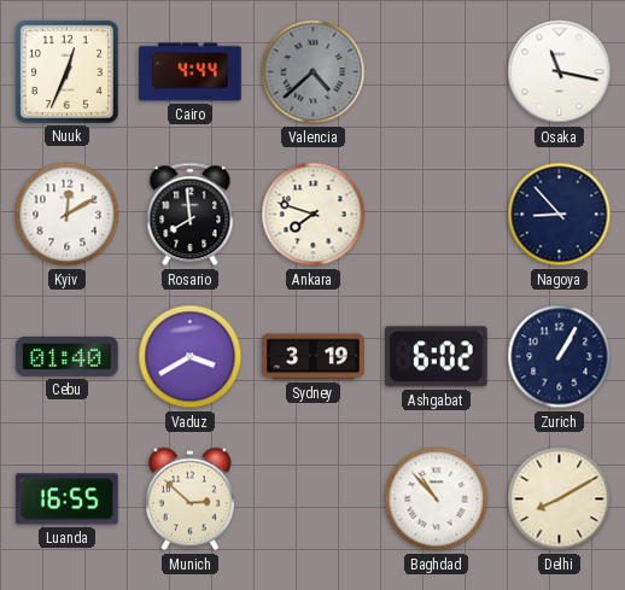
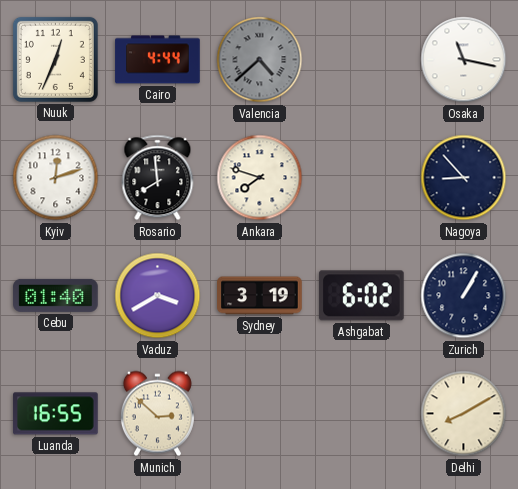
Kyiv: 12:10 -> 12:12
Baghdad: 10:53 -> none
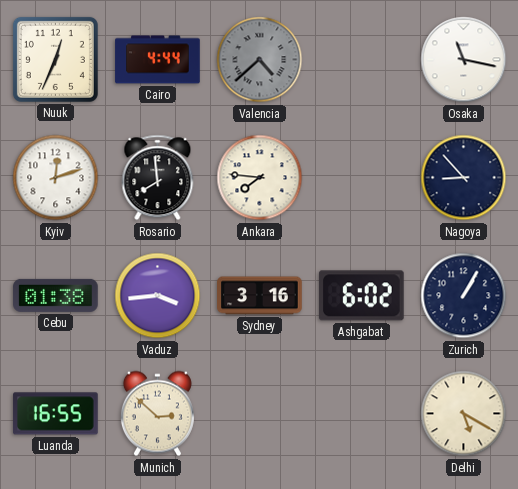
Ankara: 7:48 -> 7:46
Cebu: 01:40 -> 01:38
Vaduz: 3:40 -> 3:44
Sydney: 3:19 -> 3:16
Delhi: 8:10 -> 5:20
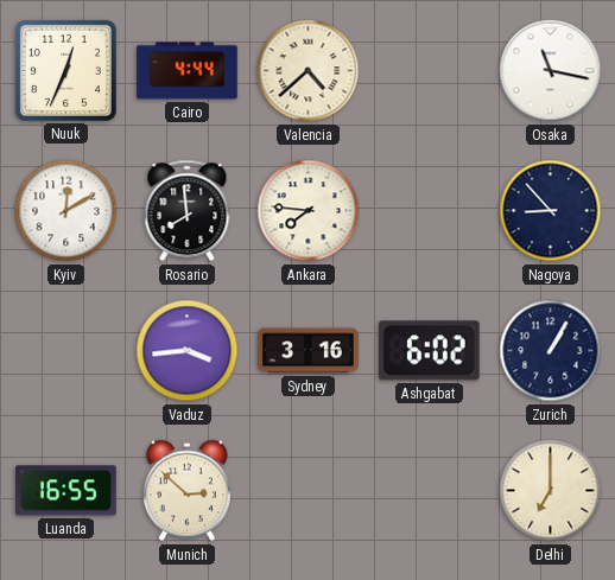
Valencia dial: grey -> cream
Kyiv: 12:12 -> 12:10
Cebu: 01:38 -> none
Delhi: 5:20 -> 7:00
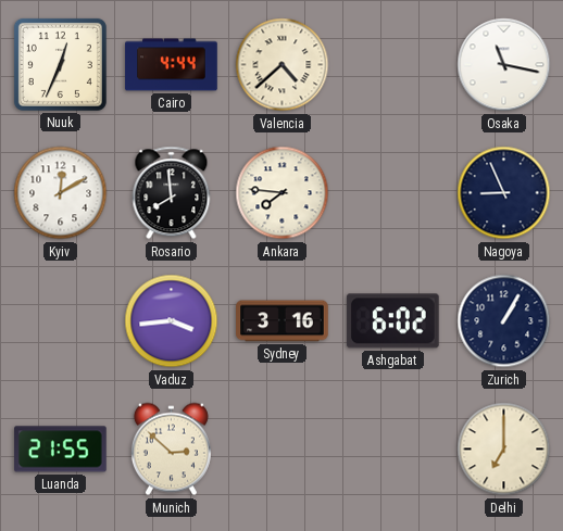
Nagoya: 8:53 -> 8:56
Luanda: 16:55 -> 21:55
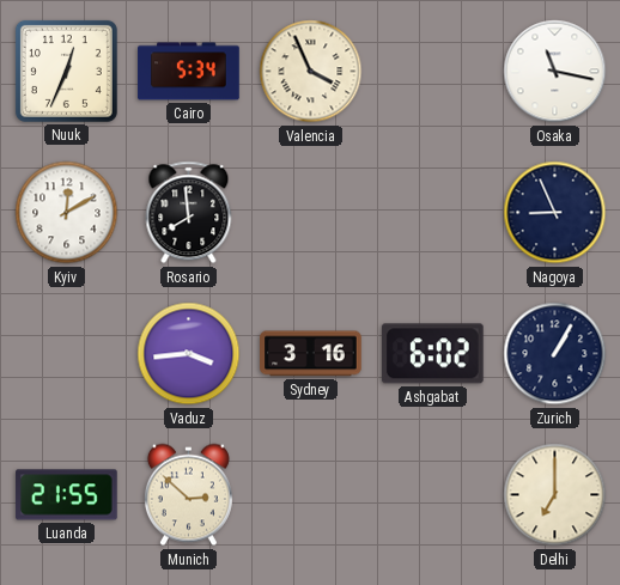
Cairo: 4:44 -> 5:34
Valencia: 4:38 -> 3:56
Ankara: 7:46 -> none
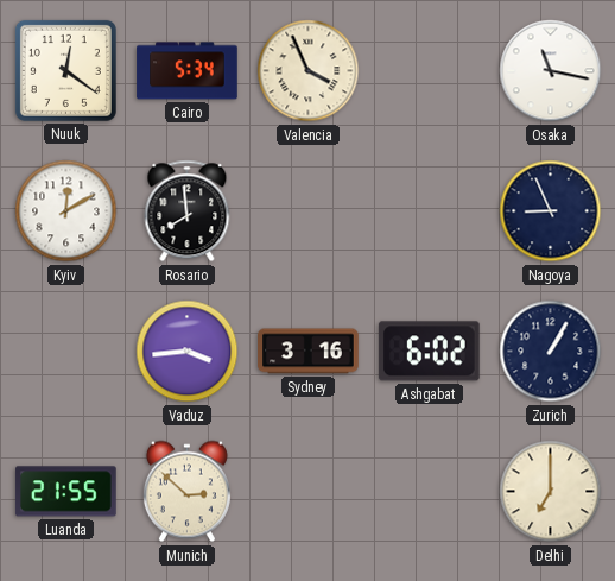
Nuuk: 12:34 -> 12:21
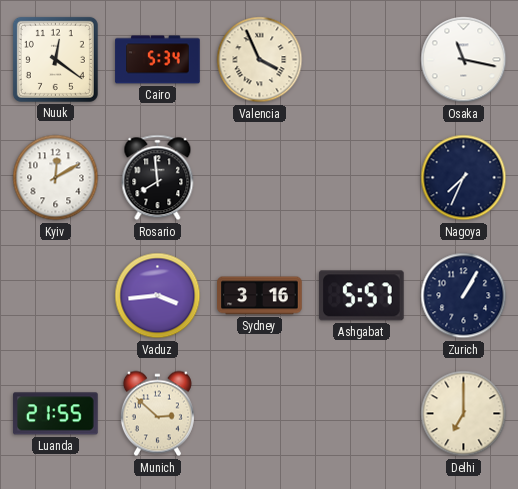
Nagoya: 8:56 -> 7:34
Ashgabat: 6:02 -> 5:57
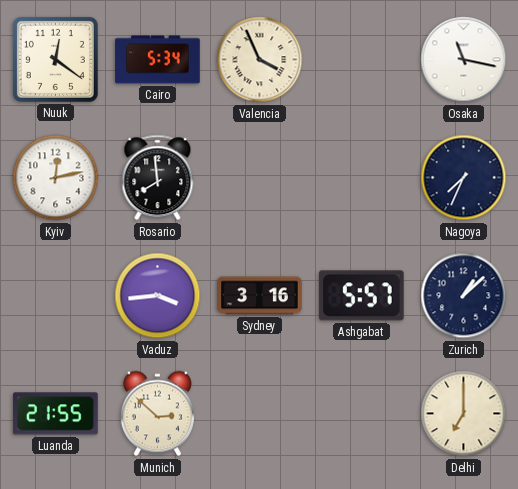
Kyiv: 12:10 -> 12:13
Zurich: 1:05 -> 1:08
